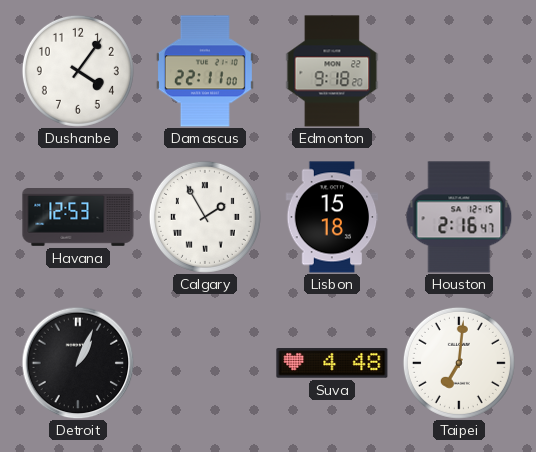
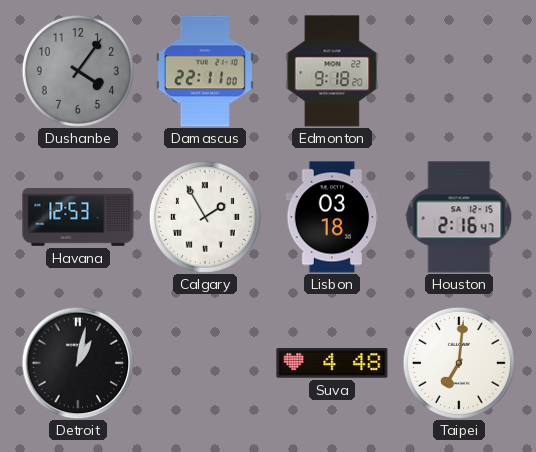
Dushanbe dial: white -> grey
Lisbon: 15:18 -> 03:18
Detroit: 1:04 -> 1:02
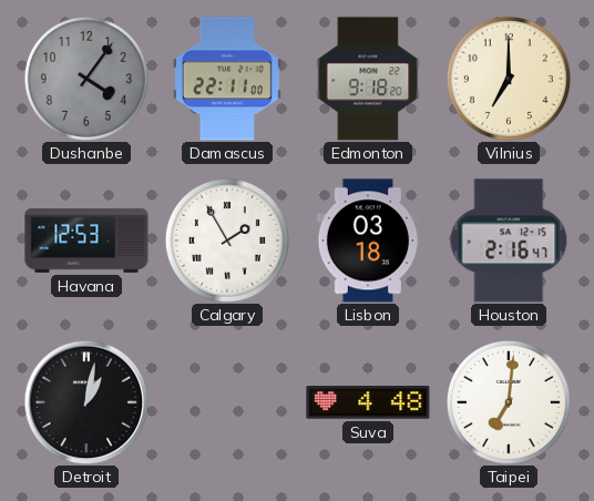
Vilnius: none -> 7:00
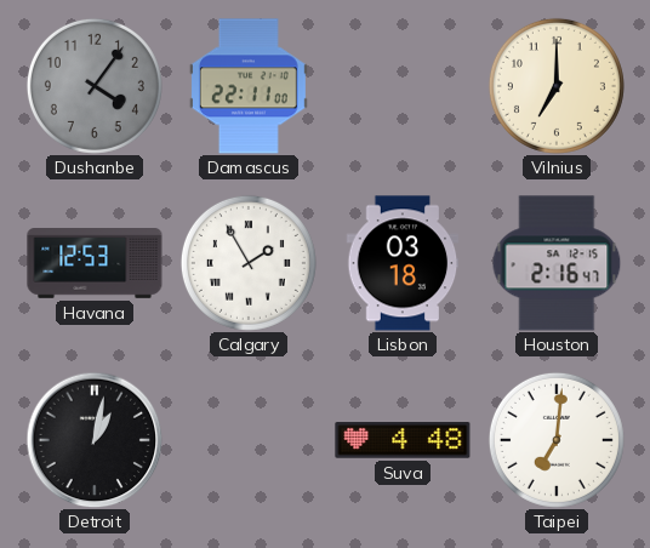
Edmonton: 9:18 -> none
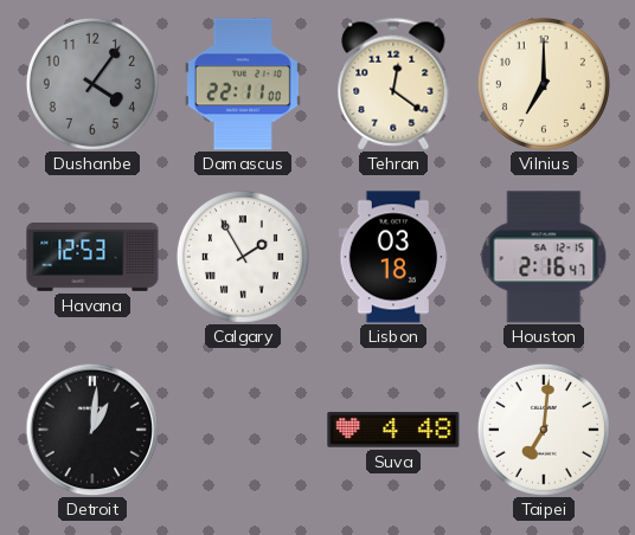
Tehran: none -> 12:21
Detroit: 1:02 -> 1:01
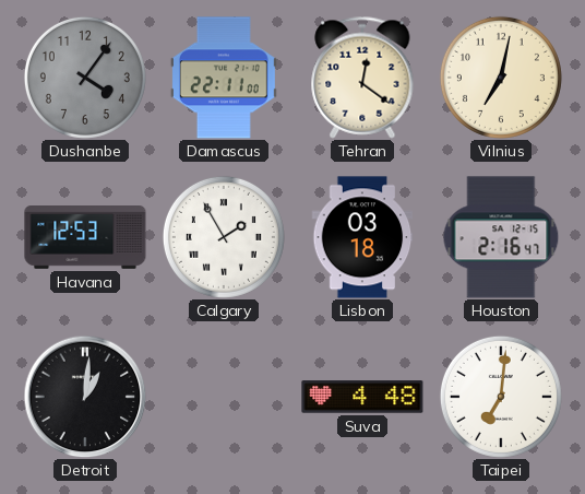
Vilnius: 7:00 -> 7:02
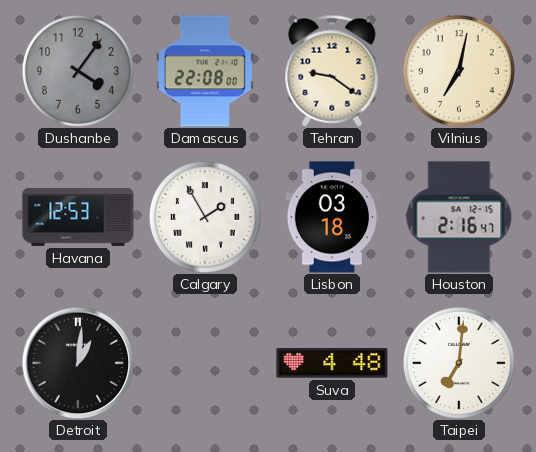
Damascus: 22:11 -> 22:08
Tehran: 12:21 -> 9:21
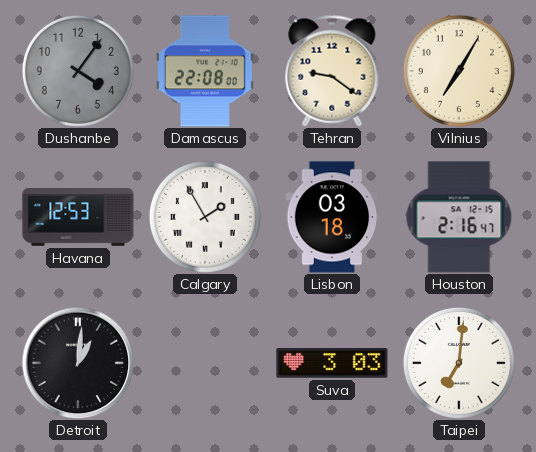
Vilnius: 7:02 -> 7:05
Suva: 4:48 -> 3:03
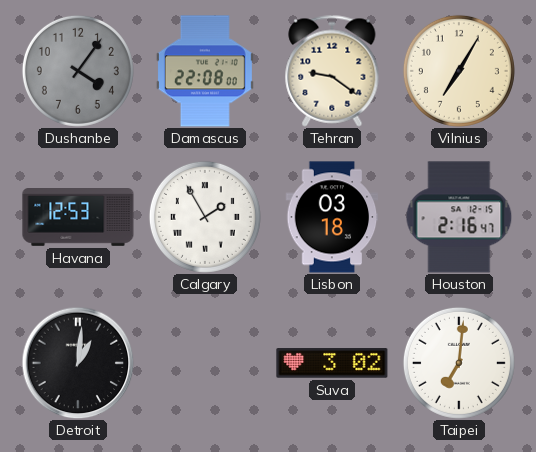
Suva: 3:03 -> 3:02
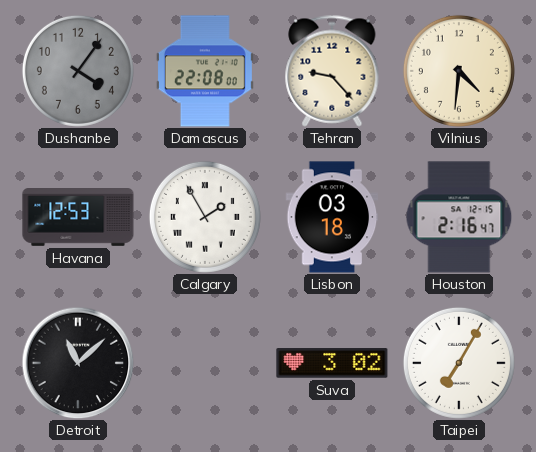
Tehran: 9:21 -> 9:23
Vilnius: 7:05 -> 4:31
Detroit: 1:01 -> 11:08
Taipei: 7:01 -> 7:05
